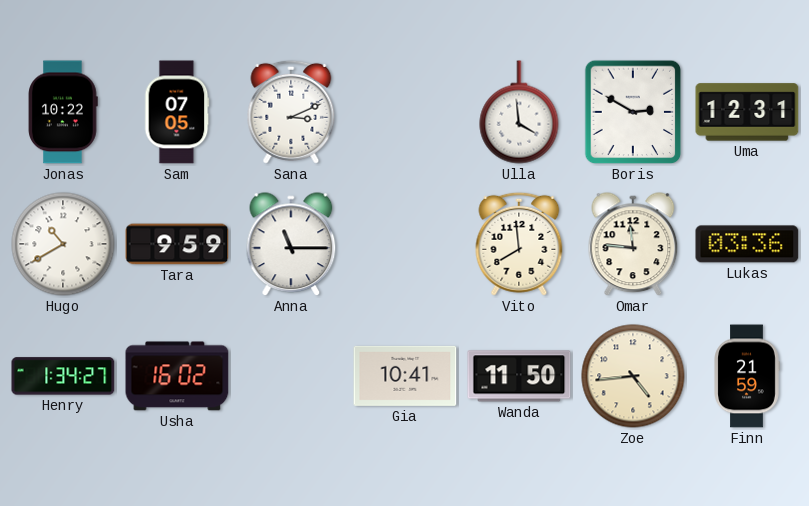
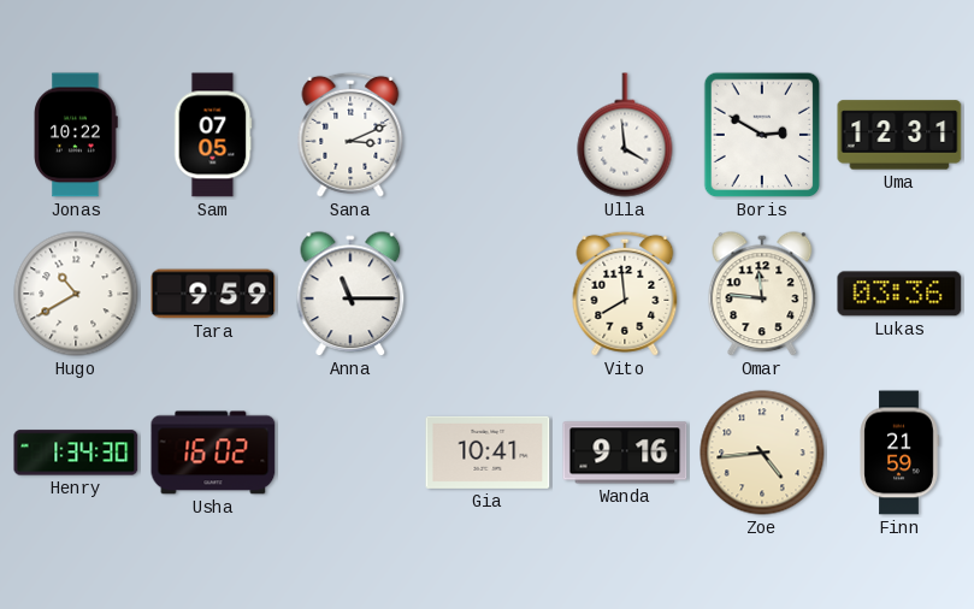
Henry: 1:34:27 -> 1:34:30
Wanda: 11:50 -> 9:16
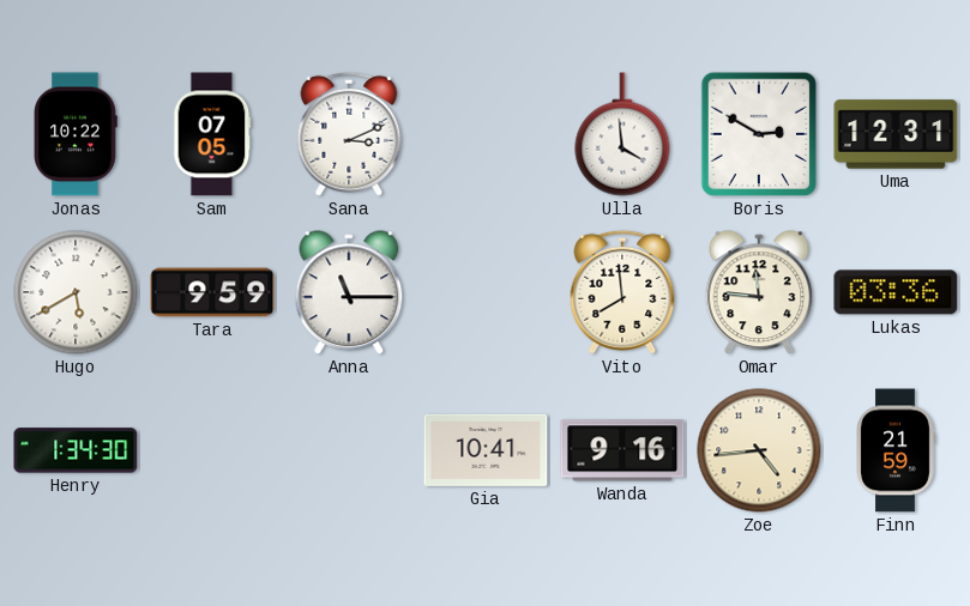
Hugo: 10:40 -> 5:40
Usha: 16:02 -> none
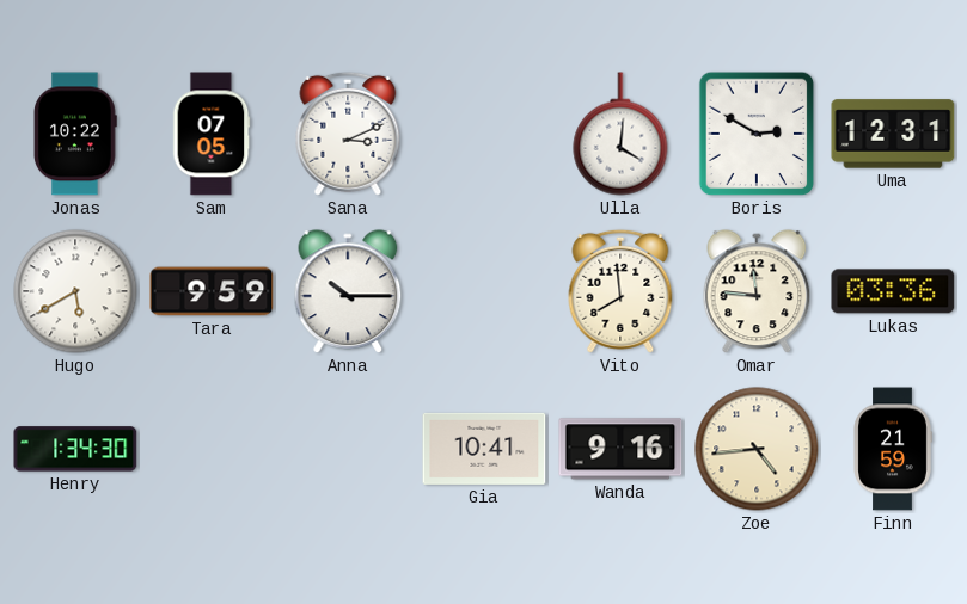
Ulla: 3:59 -> 4:01
Anna: 11:15 -> 10:15
